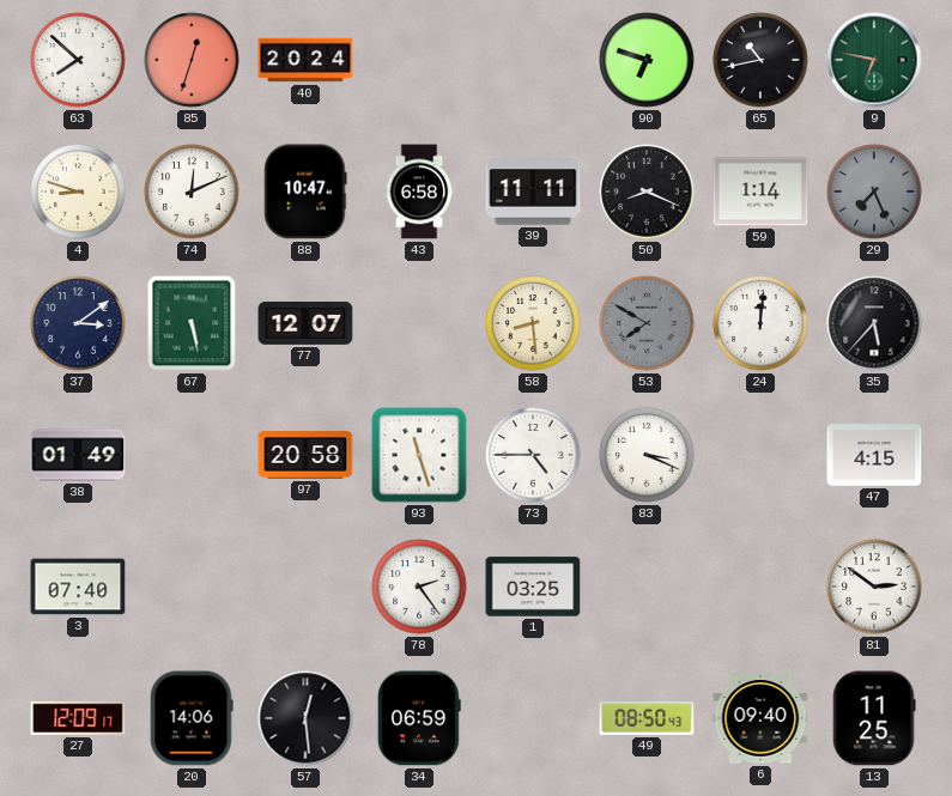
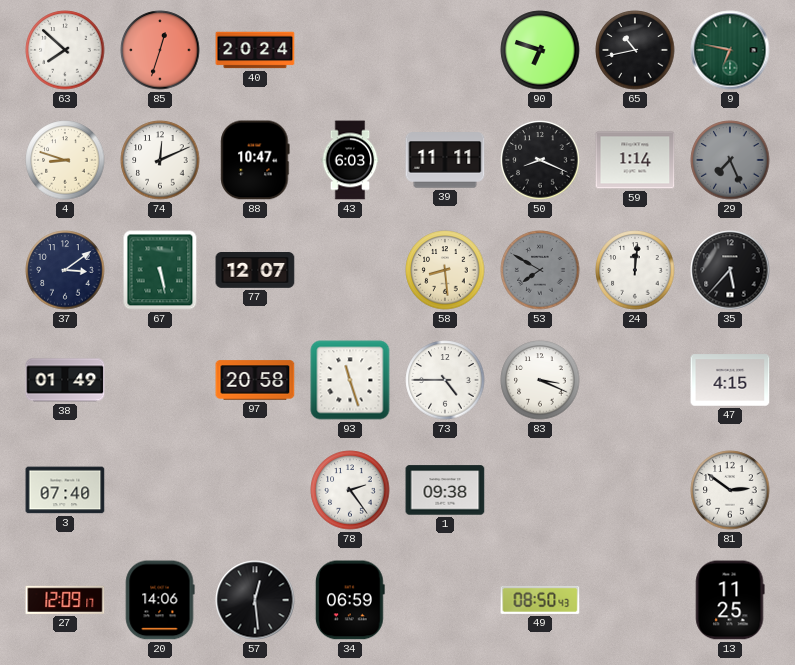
43: 6:58 -> 6:03
1: 03:25 -> 09:38
6: 09:40 -> none
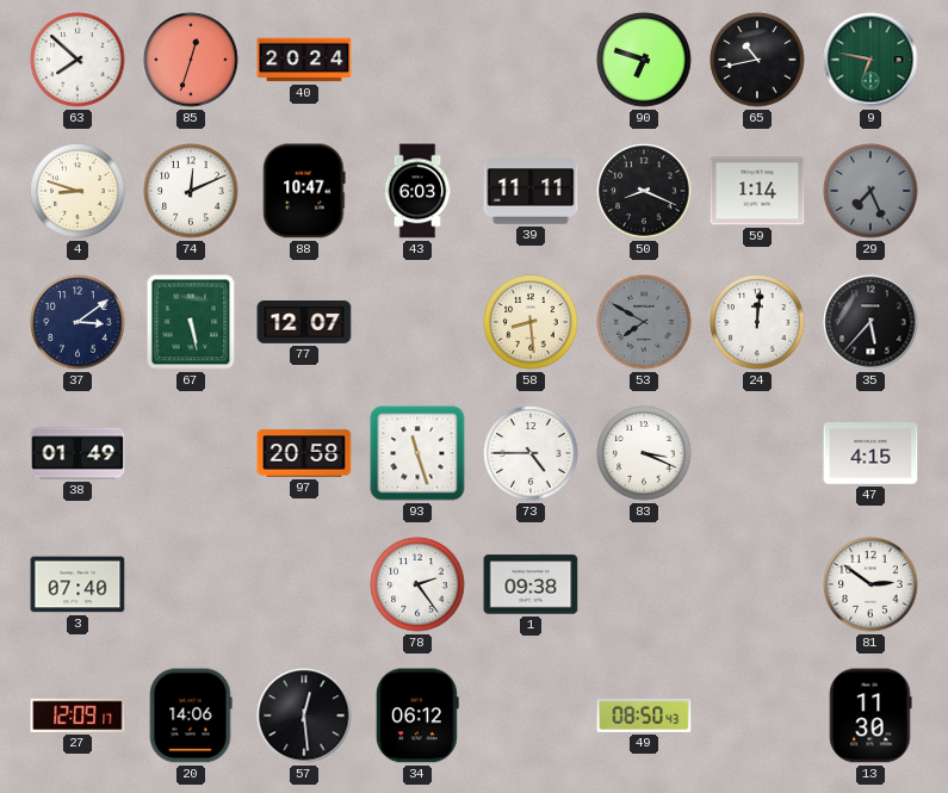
34: 06:59 -> 06:12
13: 11:25 -> 11:30
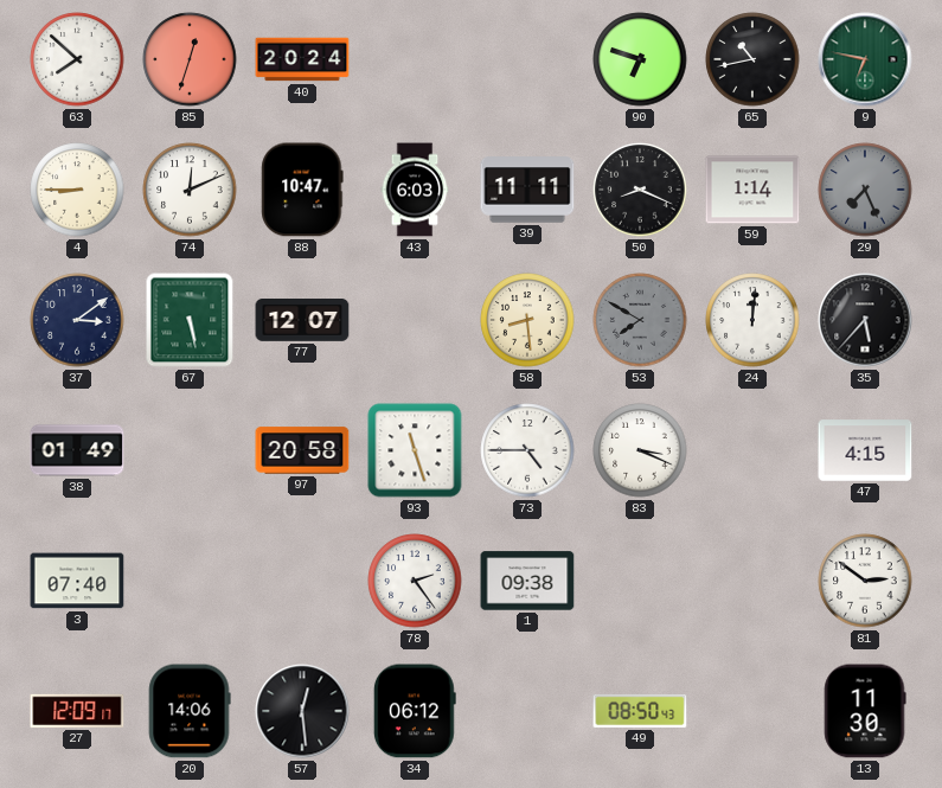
4: 8:48 -> 8:45
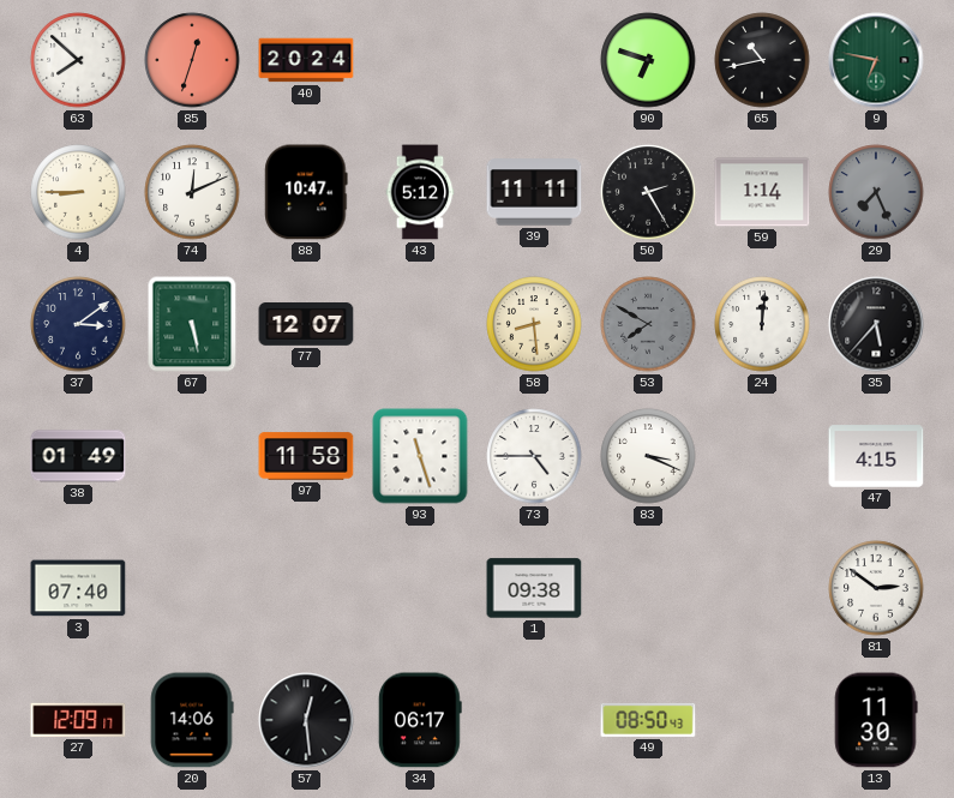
43: 6:03 -> 5:12
50: 8:19 -> 2:25
97: 20:58 -> 11:58
78: 2:24 -> none
34: 06:12 -> 06:17
